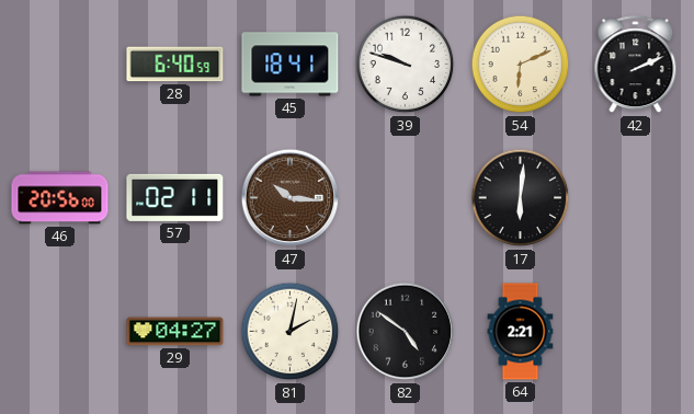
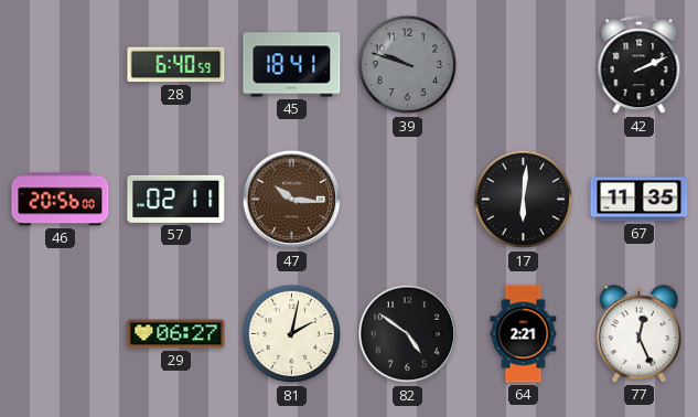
39 dial: white -> grey
54: 6:11 -> none
67: none -> 11:35
29: 04:27 -> 06:27
77: none -> 12:26
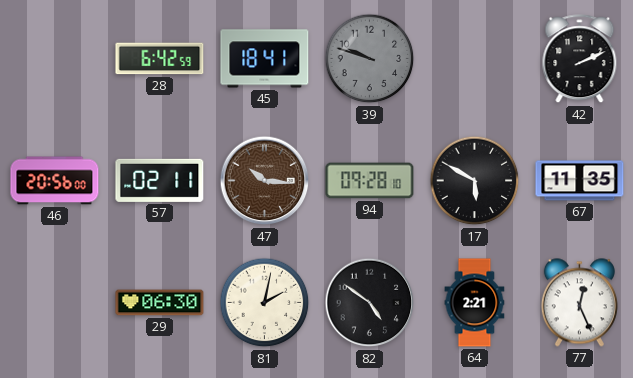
28: 6:40 -> 6:42
94: none -> 09:28
17: 6:01 -> 5:50
29: 06:27 -> 06:30
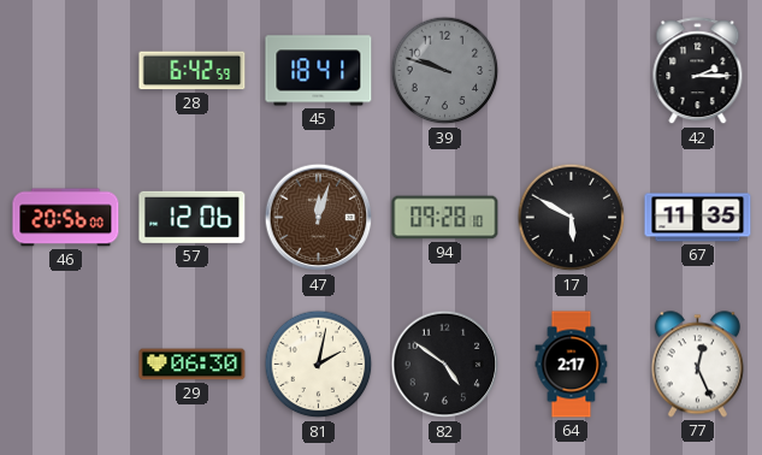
42: 2:11 -> 2:15
57: 02:11 -> 12:06
47: 10:16 -> 12:03
64: 2:21 -> 2:17
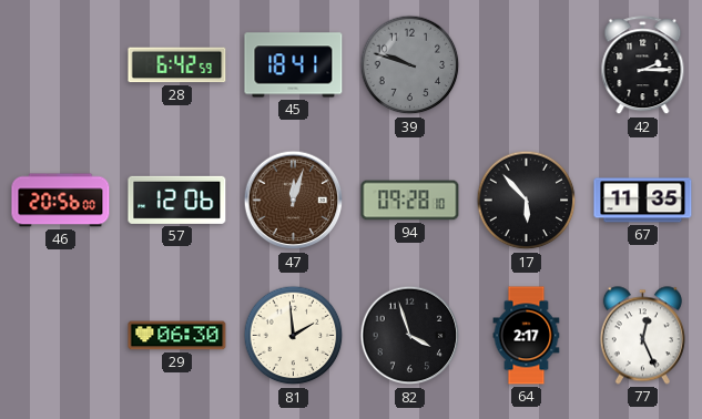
17: 5:50 -> 5:53
81: 2:02 -> 1:59
82: 4:51 -> 3:57
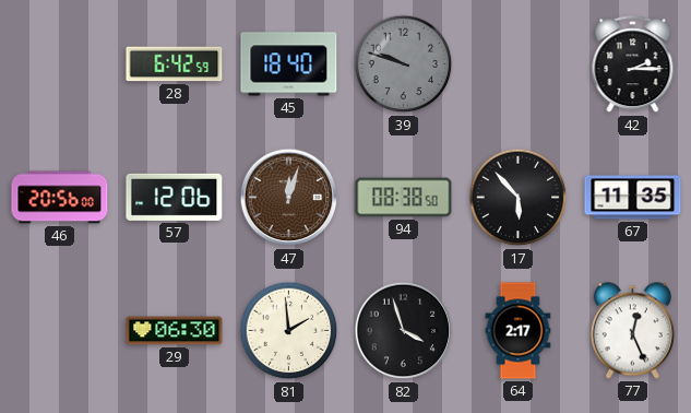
45: 18:41 -> 18:40
94: 09:28 -> 08:38
